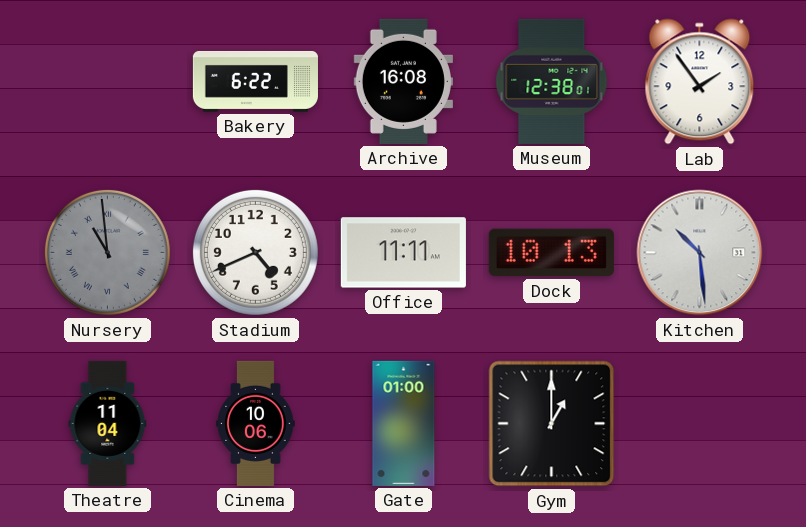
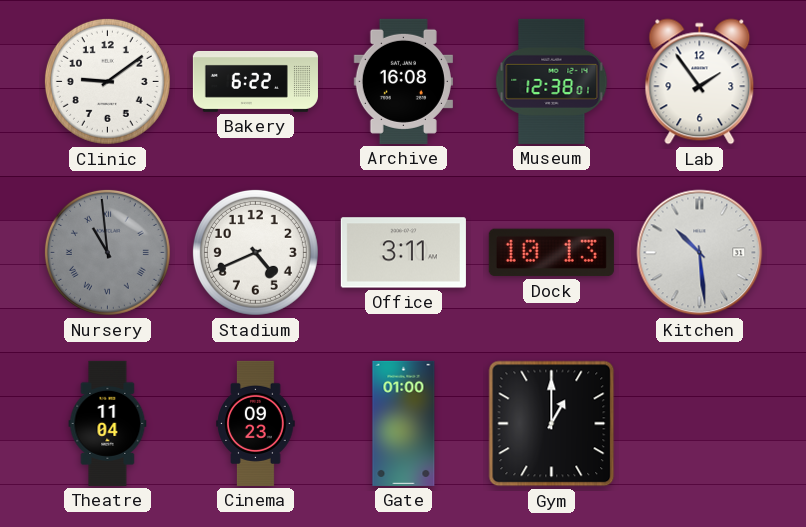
Clinic: none -> 9:09
Office: 11:11 -> 3:11
Cinema: 10:06 -> 09:23
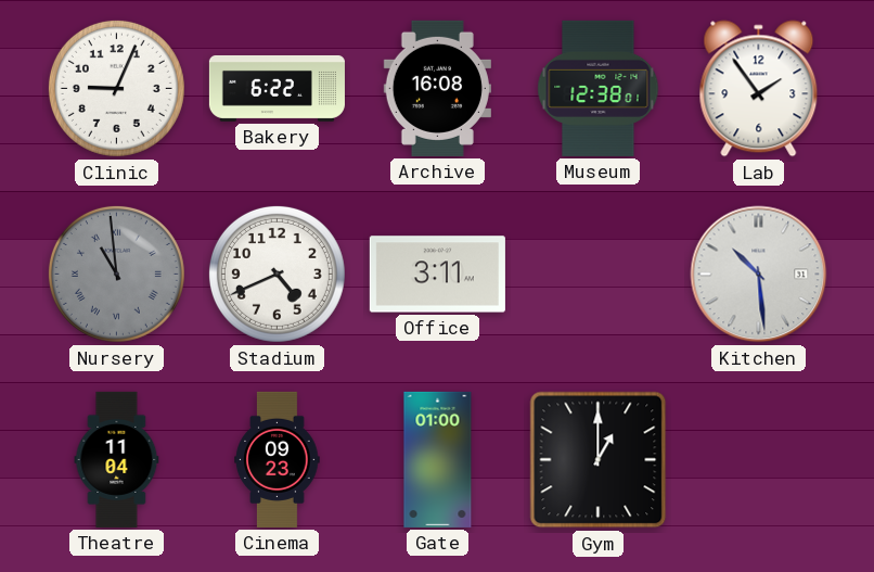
Clinic: 9:09 -> 9:04
Dock: 10:13 -> none
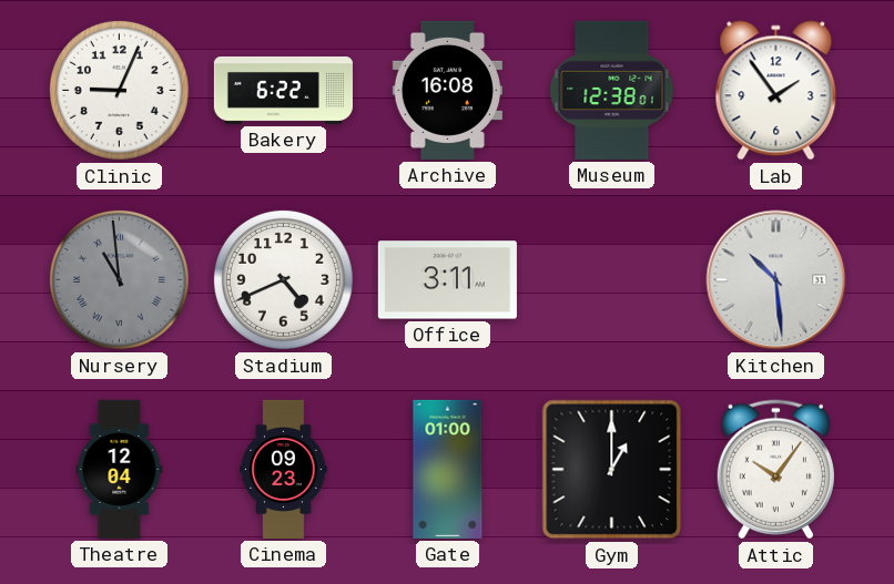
Theatre: 11:04 -> 12:04
Attic: none -> 10:06
